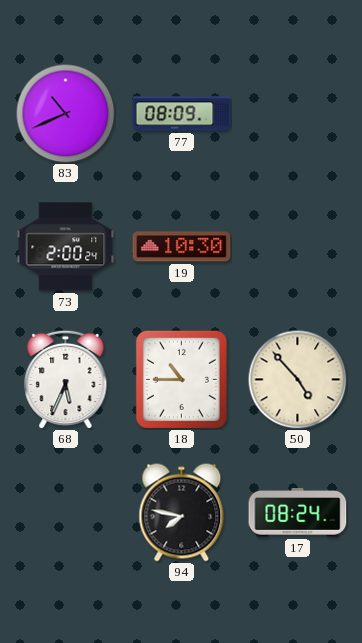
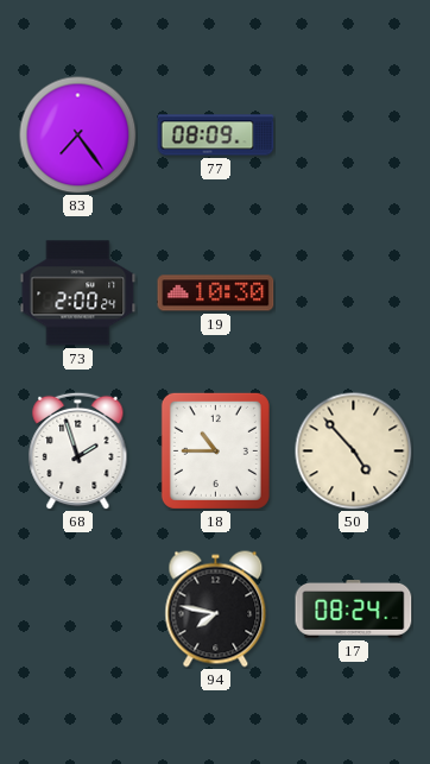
83: 10:41 -> 7:24
68: 5:34 -> 1:57
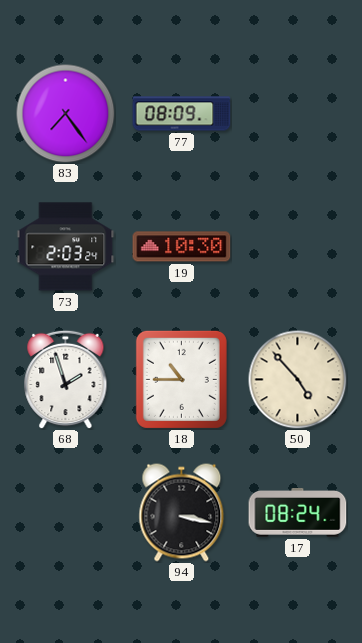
73: 2:00 -> 2:03
94: 7:47 -> 3:17
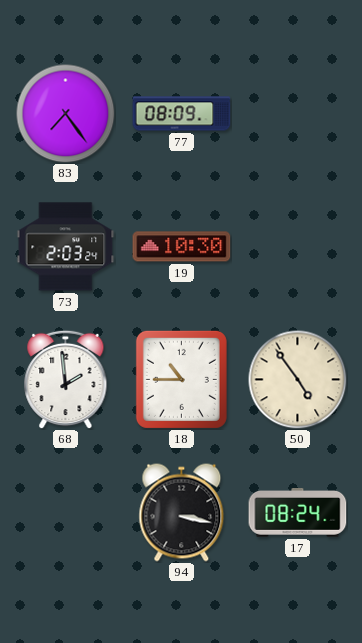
68: 1:57 -> 1:59
50: 4:53 -> 4:54
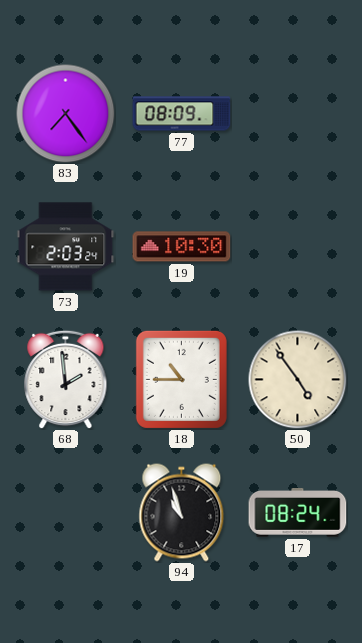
94: 3:17 -> 10:57
